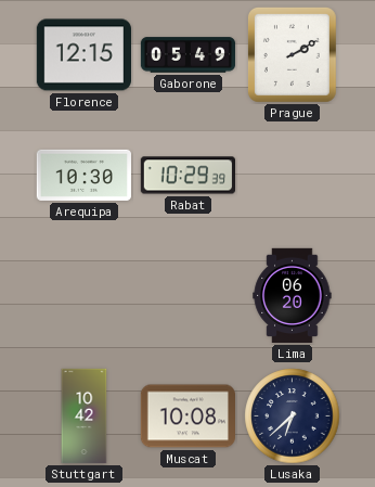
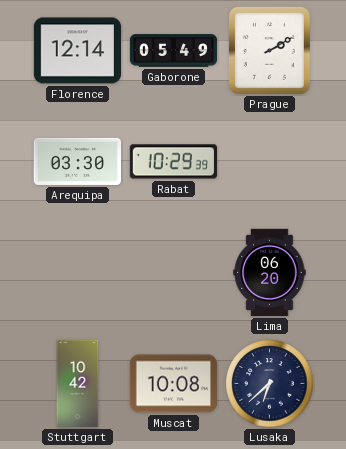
Florence: 12:15 -> 12:14
Arequipa: 10:30 -> 03:30
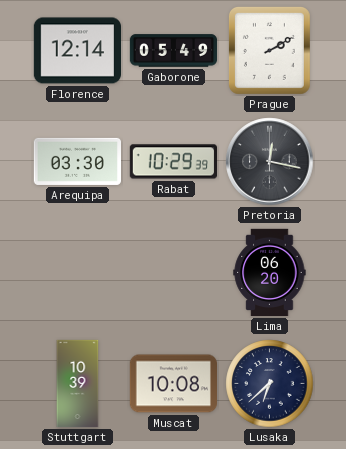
Pretoria: none -> 12:17
Stuttgart: 10:42 -> 10:39
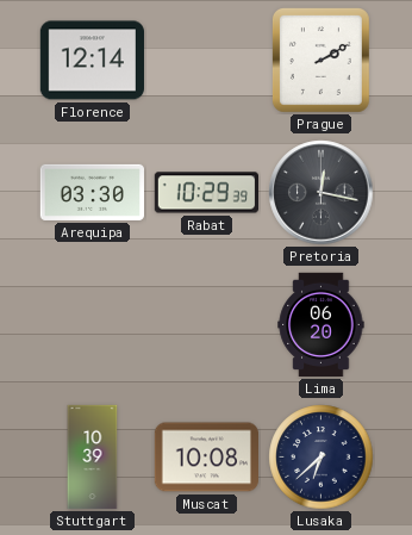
Gaborone: 05:49 -> none
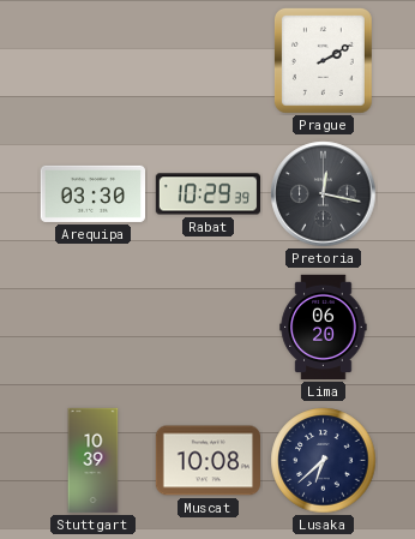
Florence: 12:14 -> none
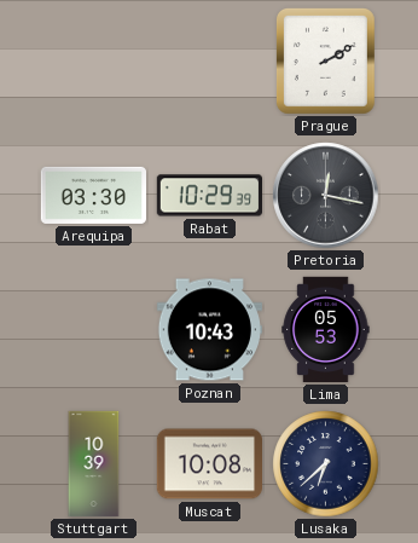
Poznan: none -> 10:43
Lima: 06:20 -> 05:53
